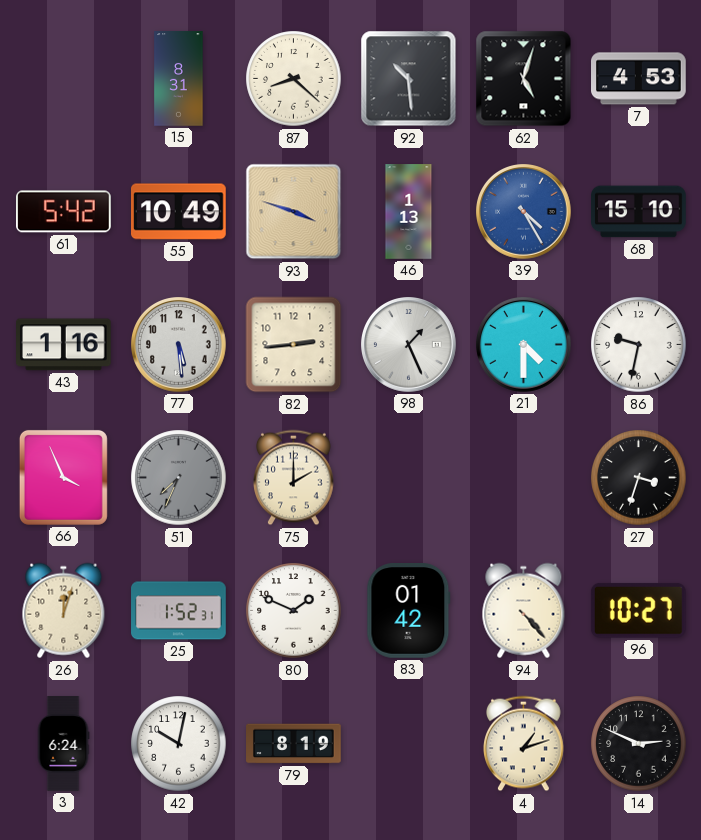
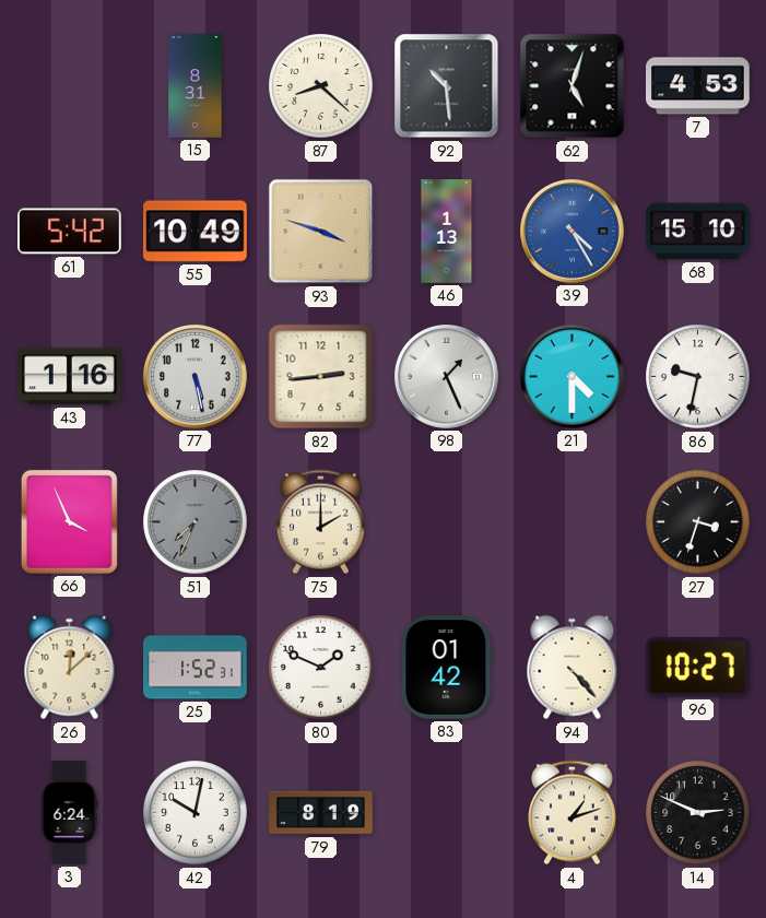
77: 5:29 -> 5:28
26: 12:03 -> 12:08
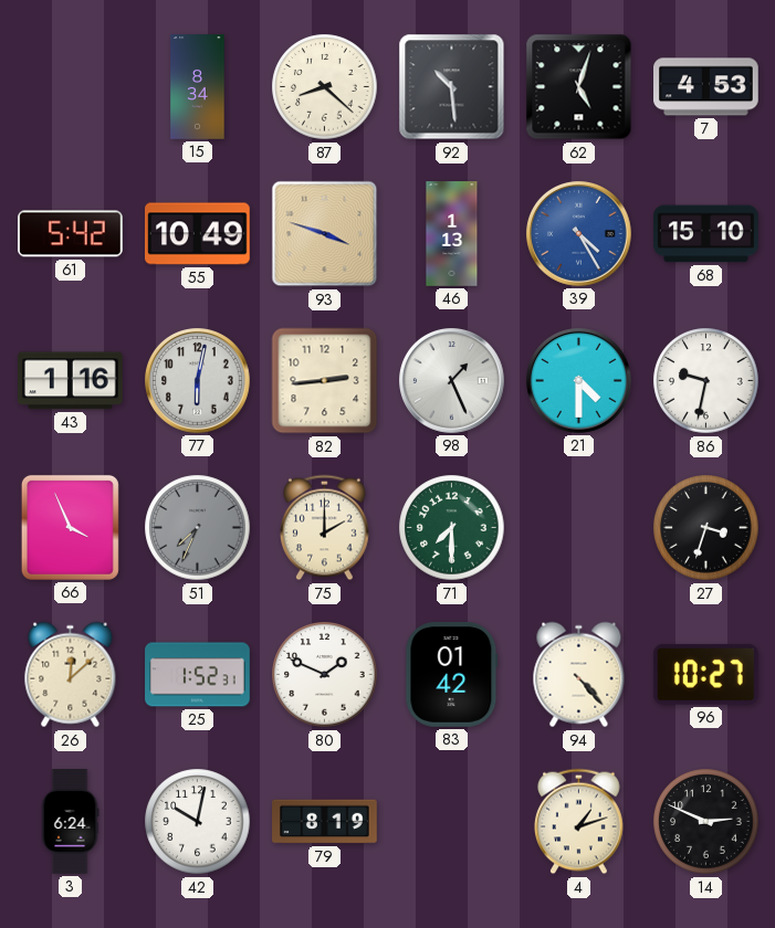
15: 8:31 -> 8:34
77: 5:28 -> 6:02
71: none -> 7:30
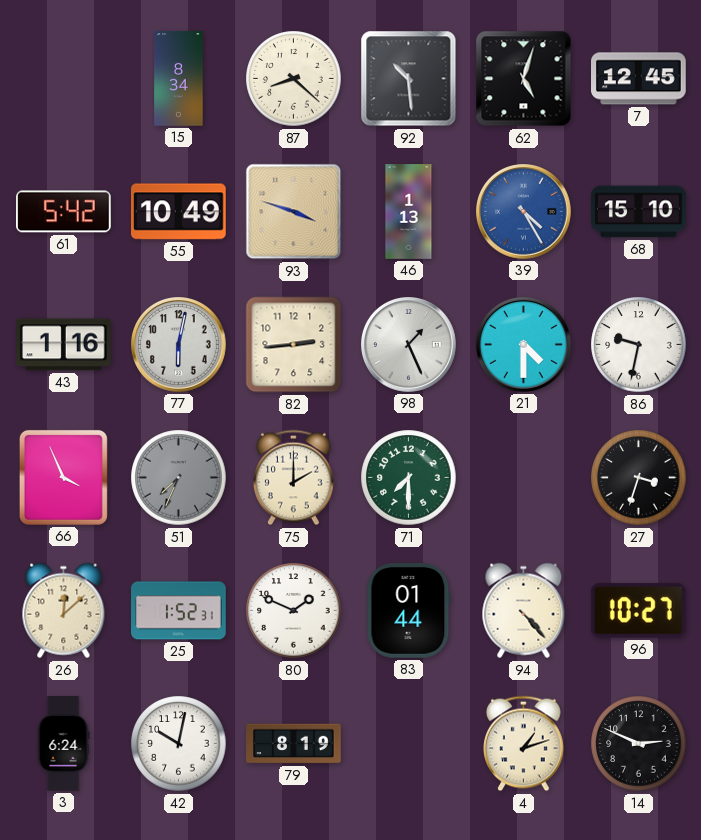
7: 4:53 -> 12:45
83: 01:42 -> 01:44
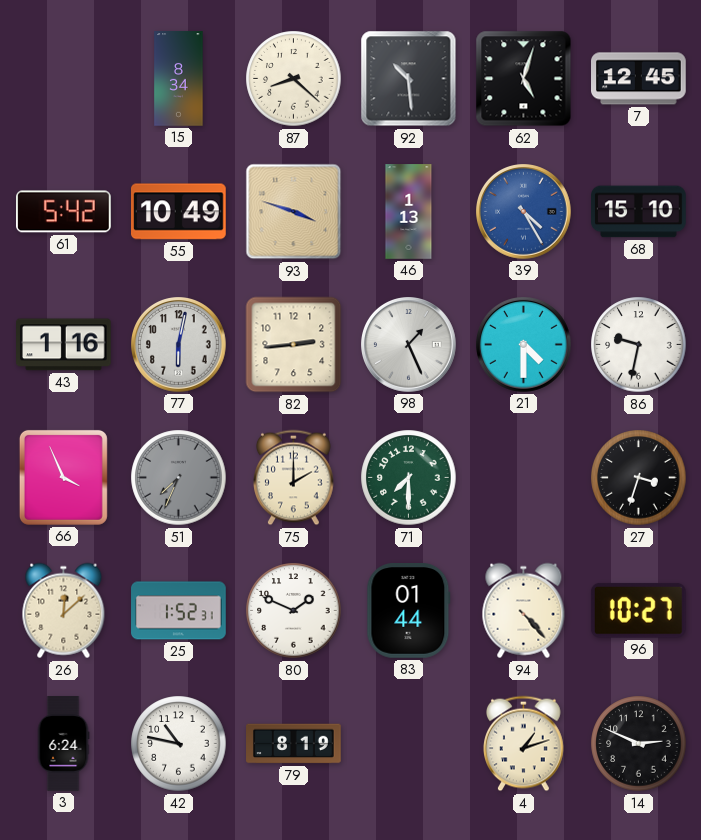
42: 10:02 -> 10:47
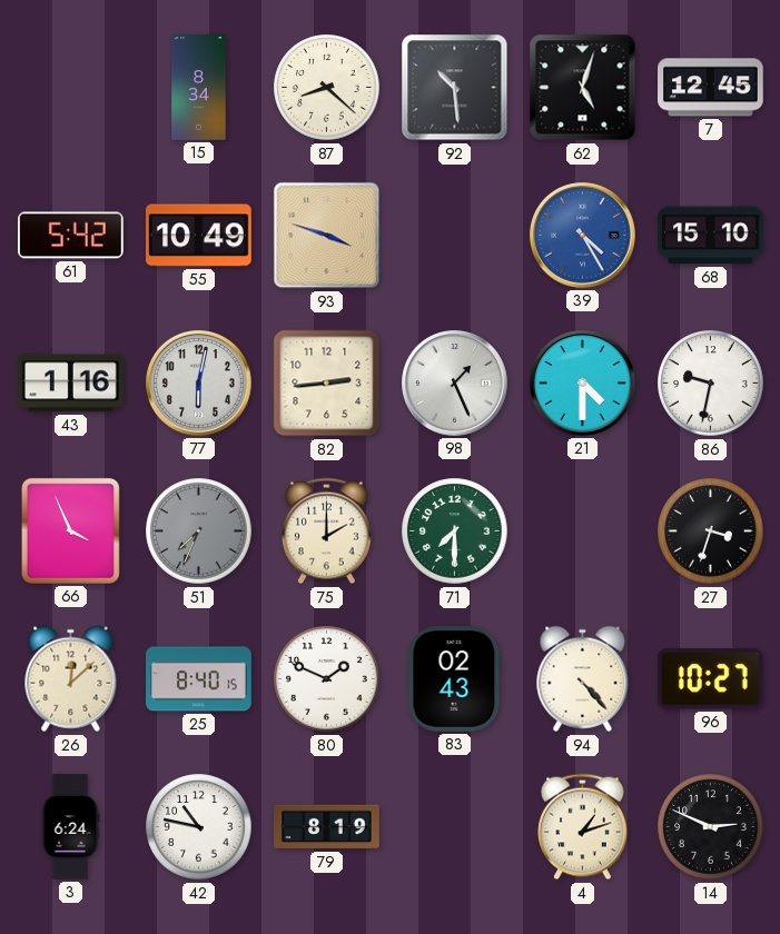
46: 1:13 -> none
25: 1:52 -> 8:40
83: 01:44 -> 02:43
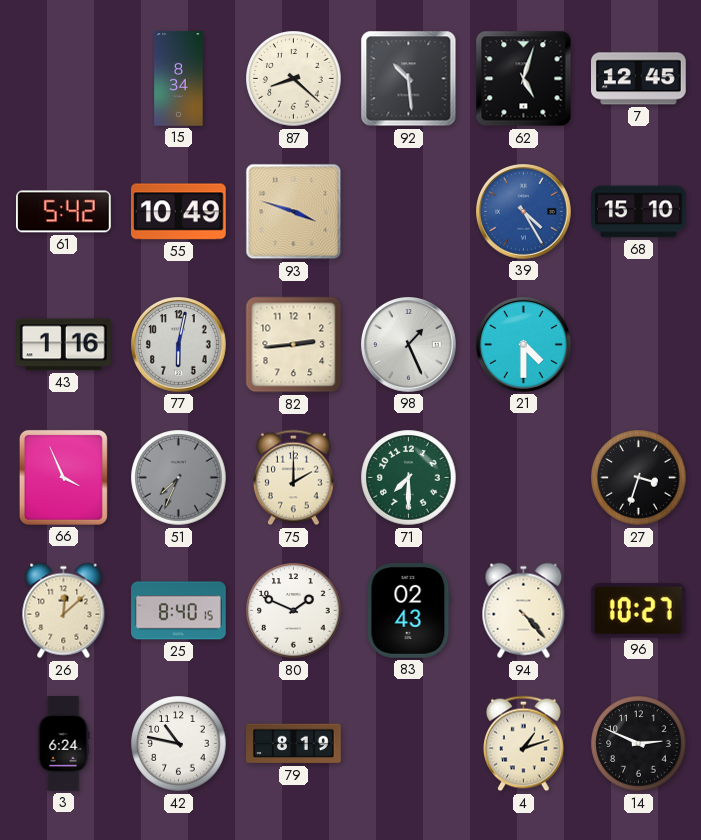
86: 9:32 -> none
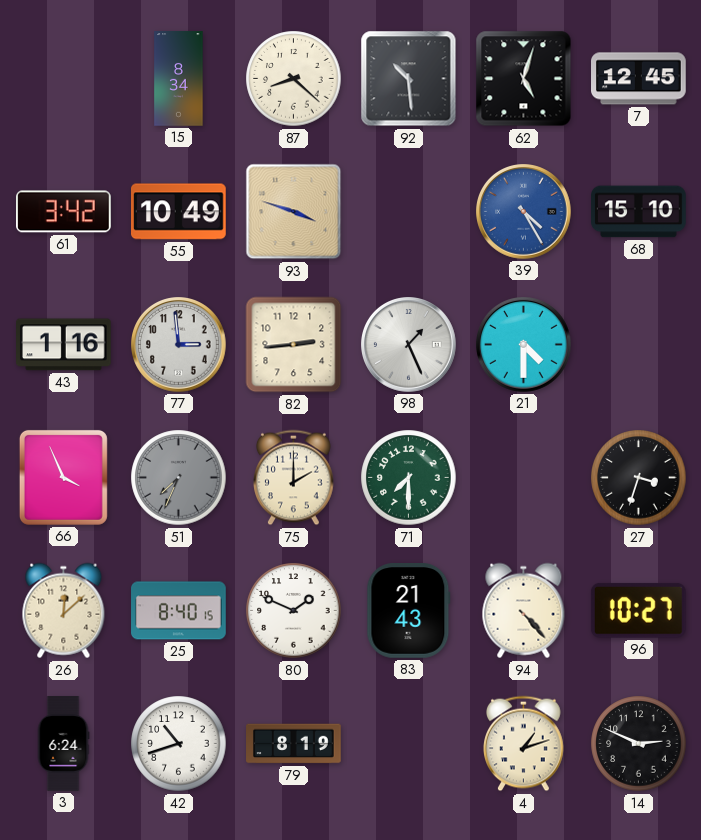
61: 5:42 -> 3:42
77: 6:02 -> 2:59
83: 02:43 -> 21:43
42: 10:47 -> 10:42
